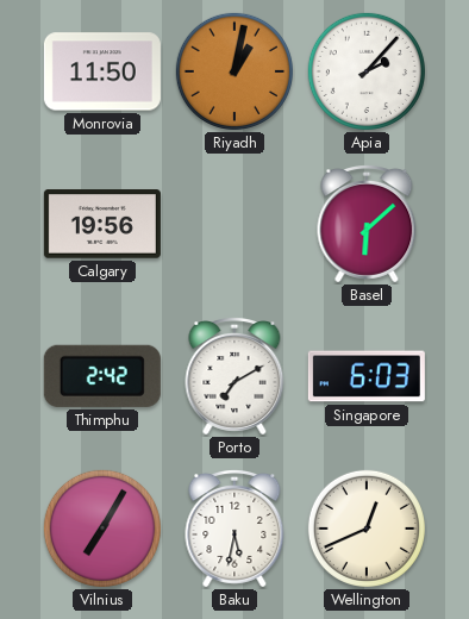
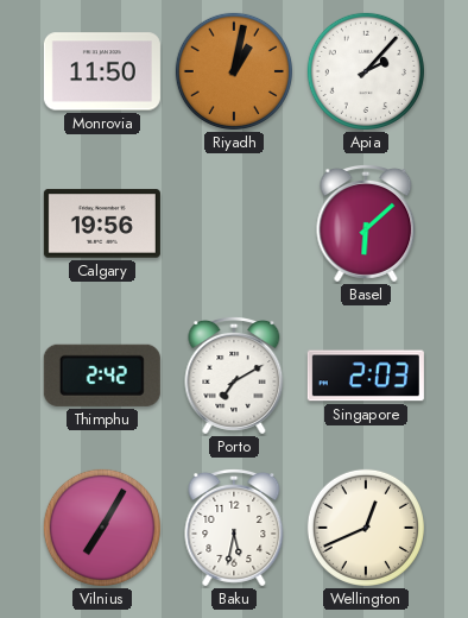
Singapore: 6:03 -> 2:03
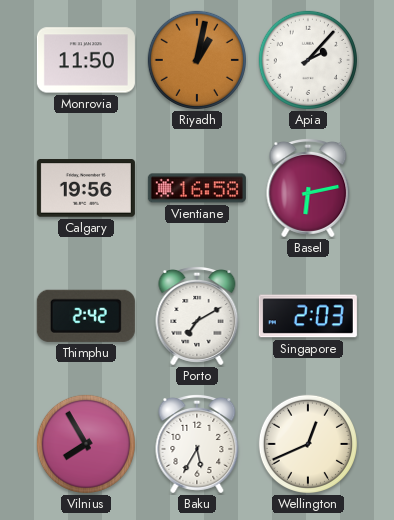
Vientiane: none -> 16:58
Basel: 6:08 -> 6:13
Vilnius: 7:05 -> 7:55
Baku: 5:32 -> 5:35
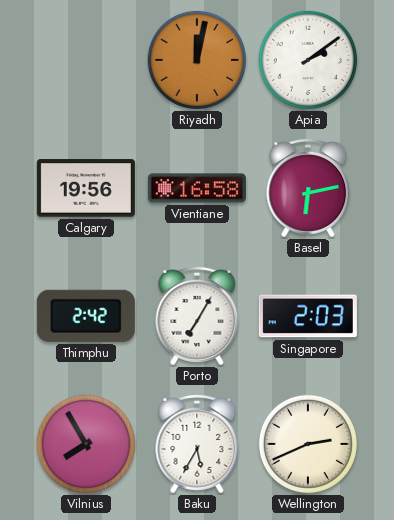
Monrovia: 11:50 -> none
Riyadh: 1:02 -> 12:02
Apia: 2:07 -> 2:09
Porto: 7:10 -> 7:05
Wellington: 12:41 -> 2:41
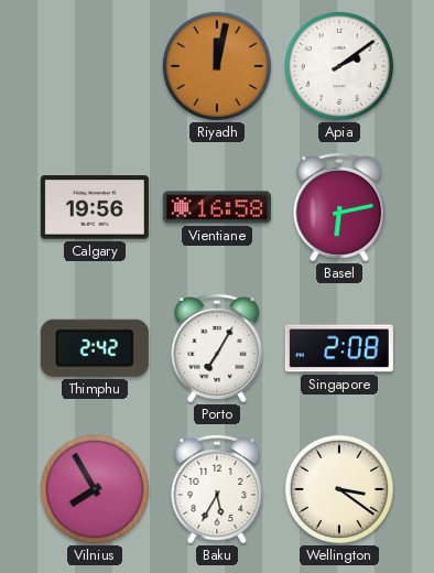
Singapore: 2:03 -> 2:08
Wellington: 2:41 -> 3:21
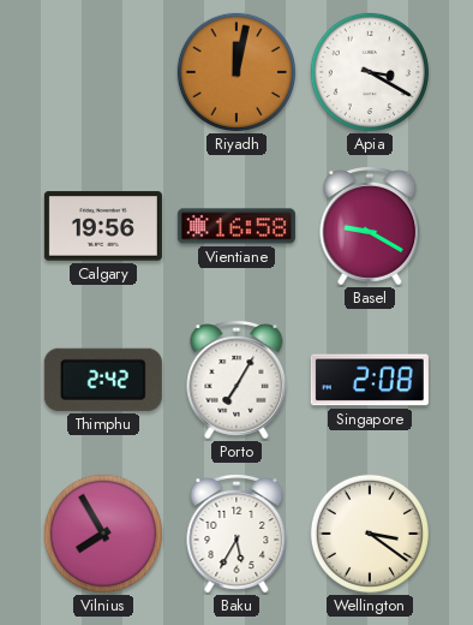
Apia: 2:09 -> 3:20
Basel: 6:13 -> 9:20
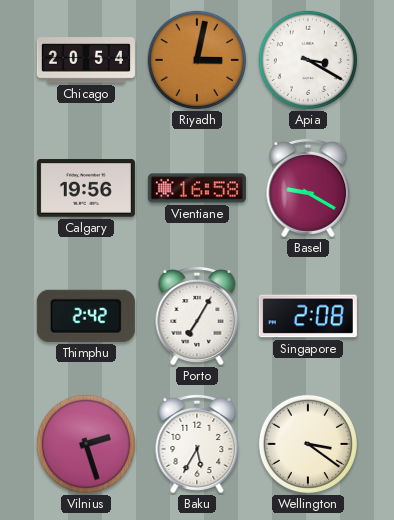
Chicago: none -> 20:54
Riyadh: 12:02 -> 3:02
Vilnius: 7:55 -> 2:27
